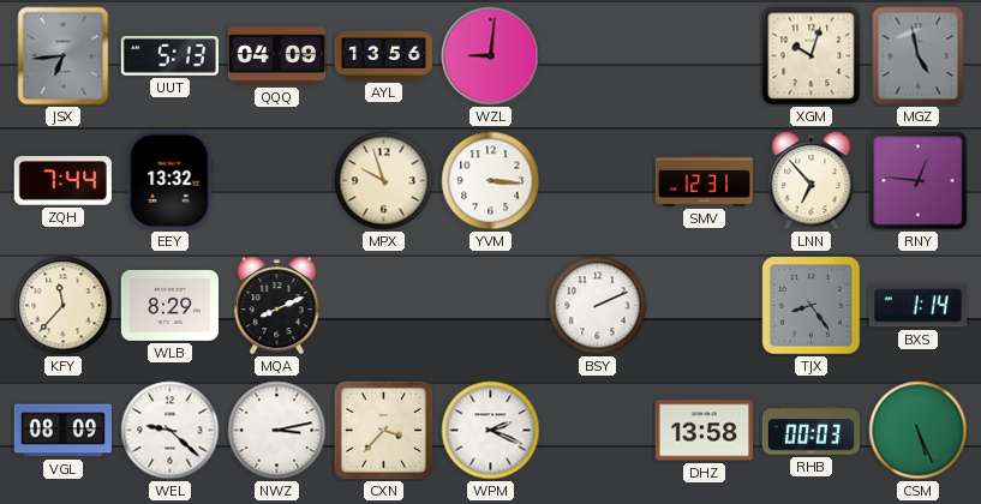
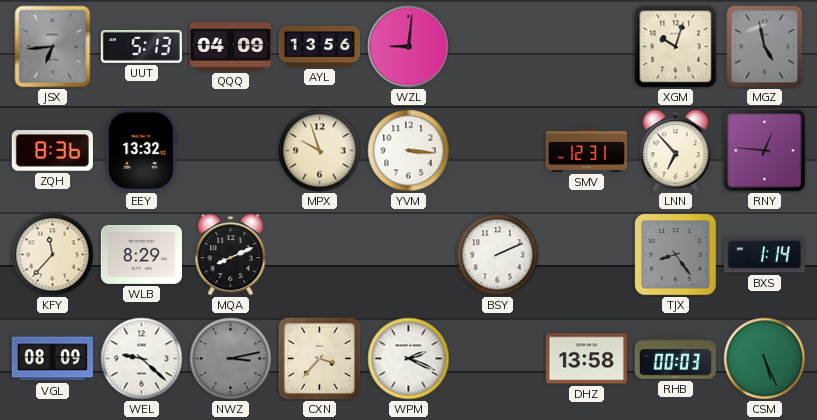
ZQH: 7:44 -> 8:36
NWZ dial: white -> grey
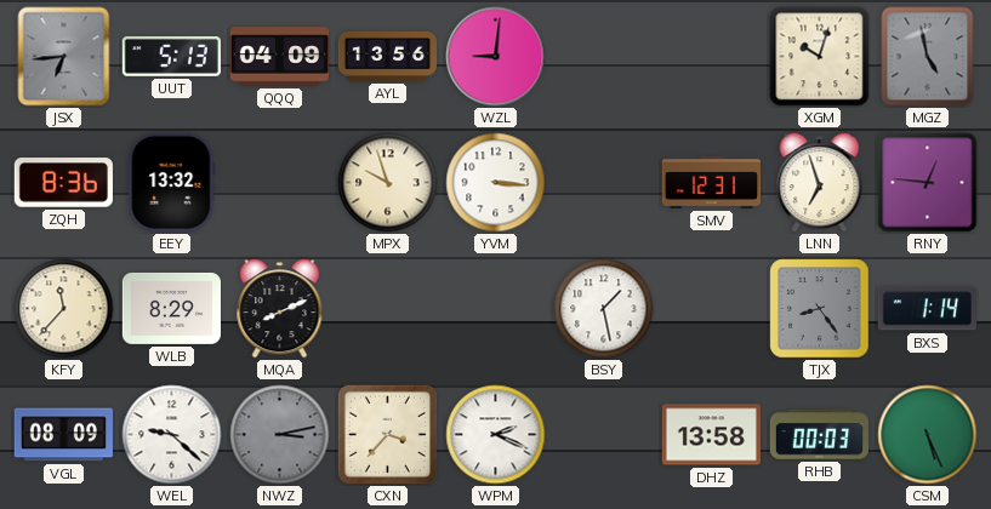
LNN: 6:53 -> 6:57
BSY: 2:11 -> 1:28
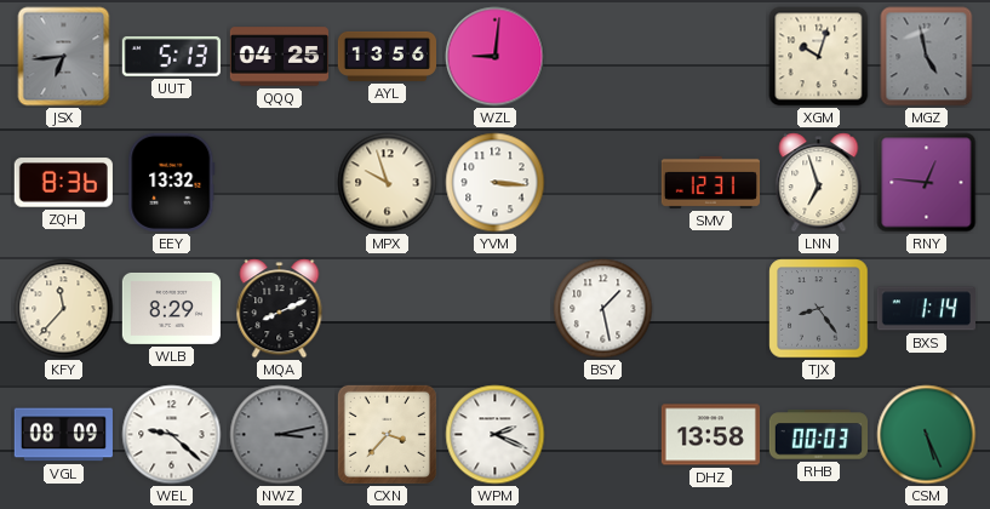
QQQ: 04:09 -> 04:25
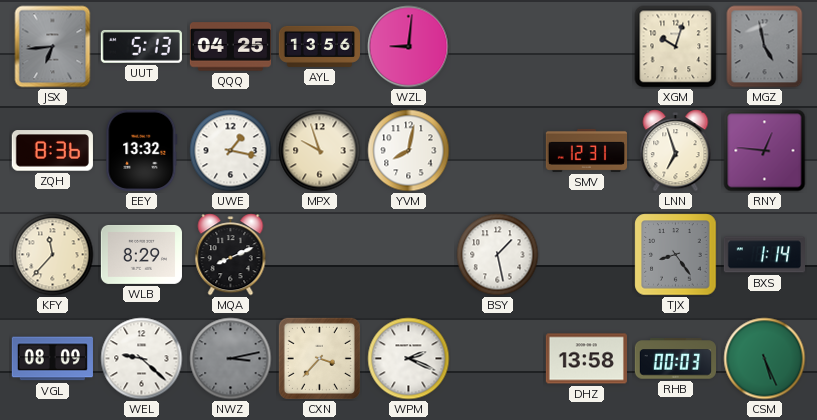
UWE: none -> 1:17
YVM: 3:16 -> 8:02
